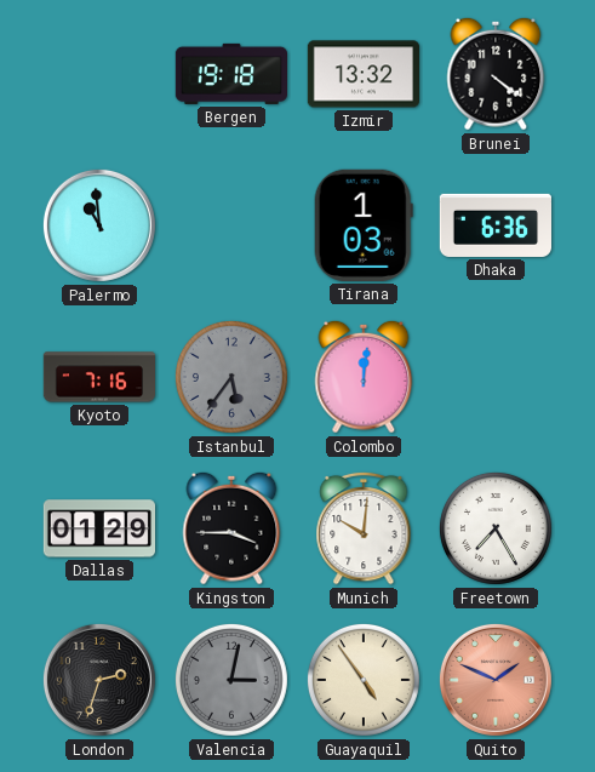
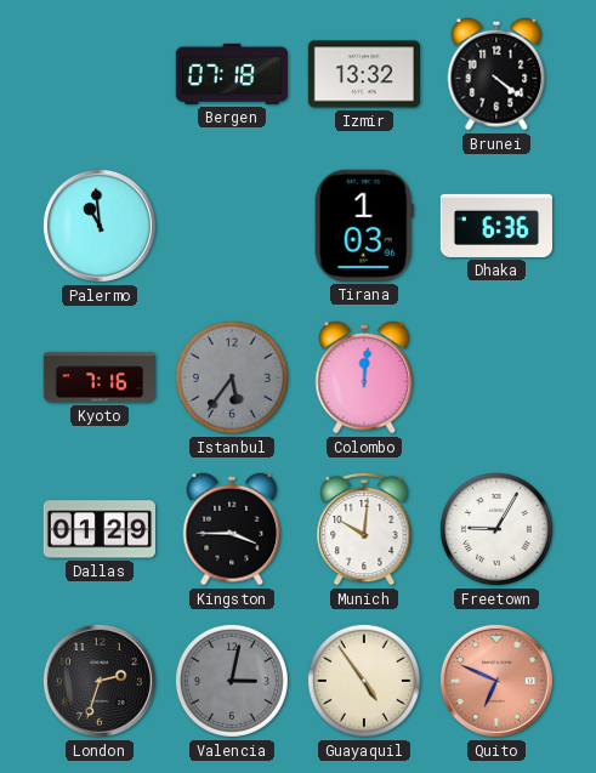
Bergen: 19:18 -> 07:18
Freetown: 7:25 -> 9:05
Quito: 1:49 -> 6:49
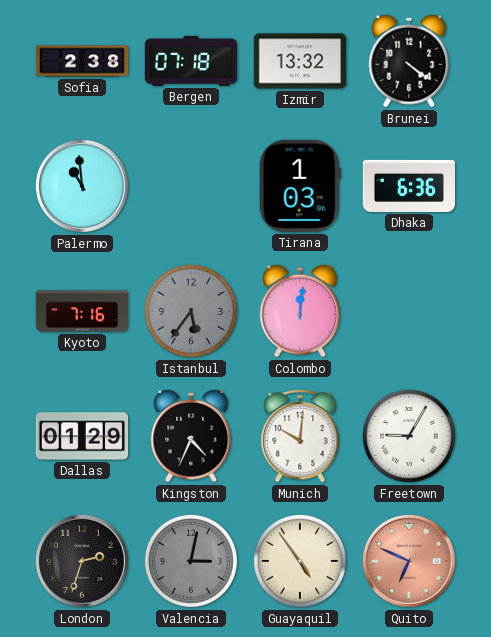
Sofia: none -> 2:38
Kingston: 3:45 -> 4:34
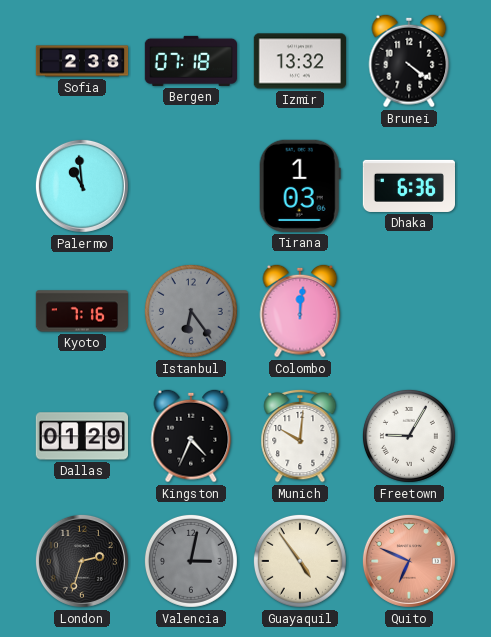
Istanbul: 5:36 -> 6:24
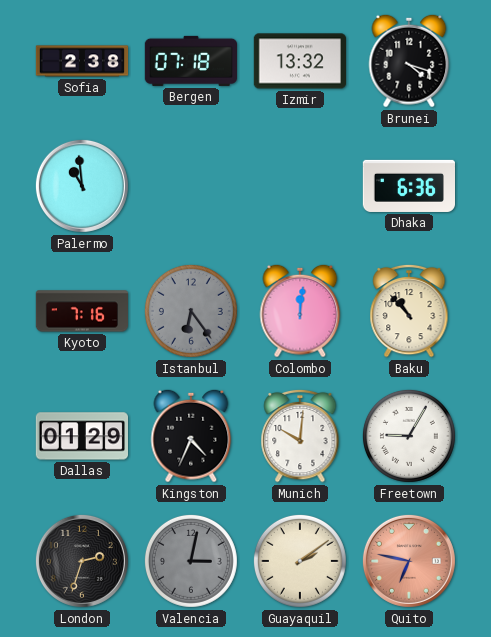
Brunei: 4:21 -> 4:18
Tirana: 1:03 -> none
Baku: none -> 10:53
Guayaquil: 4:54 -> 2:09
Quito: 6:49 -> 6:47
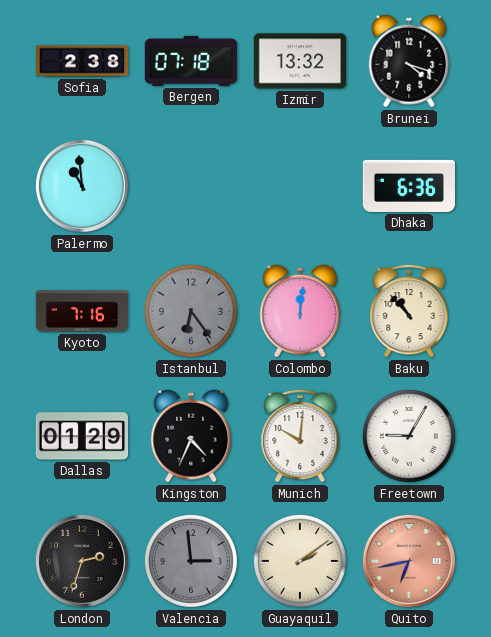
Valencia: 3:02 -> 2:59
Quito: 6:47 -> 6:43
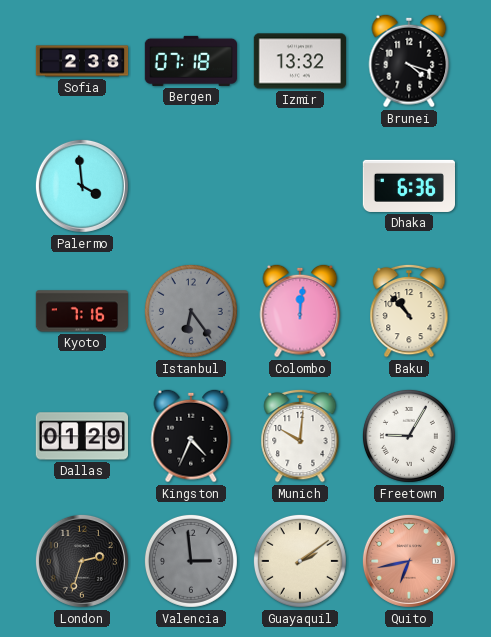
Palermo: 10:59 -> 3:59
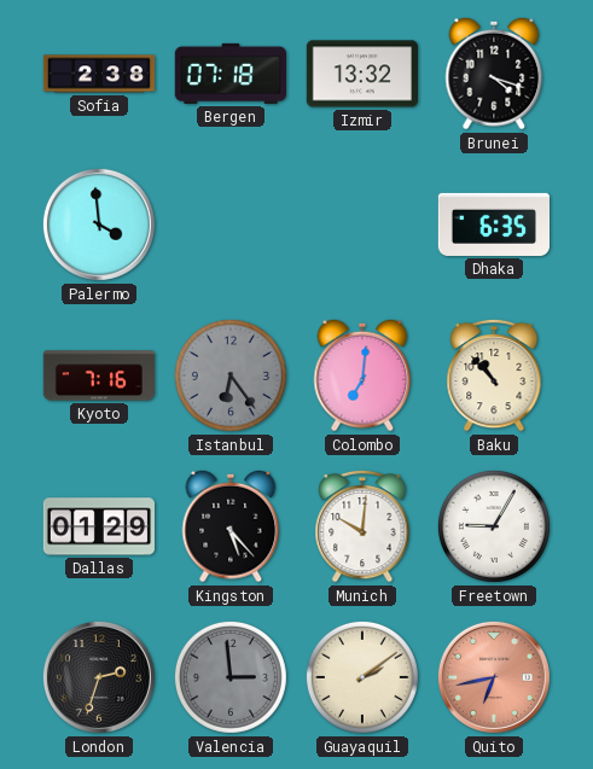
Dhaka: 6:36 -> 6:35
Colombo: 12:01 -> 7:01
Kingston: 4:34 -> 5:23
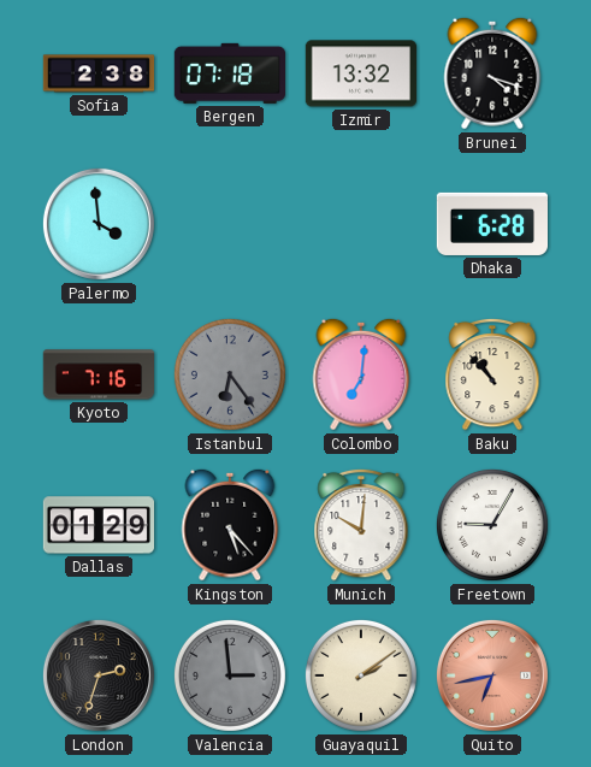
Dhaka: 6:35 -> 6:28
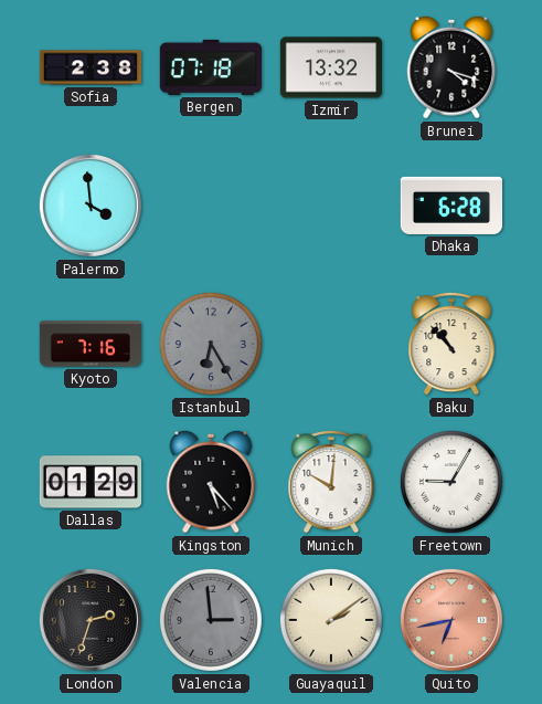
Istanbul: 6:24 -> 6:25
Colombo: 7:01 -> none
